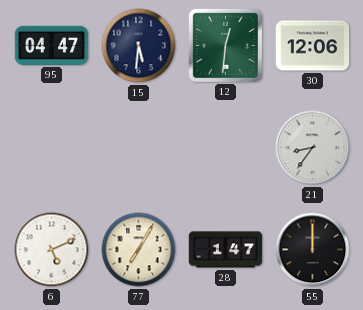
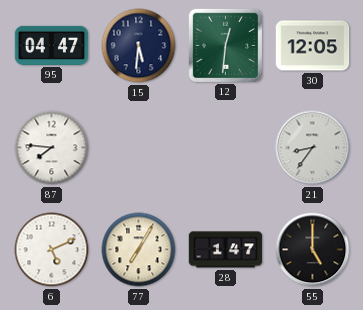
30: 12:06 -> 12:05
87: none -> 7:46
55: 12:00 -> 5:00
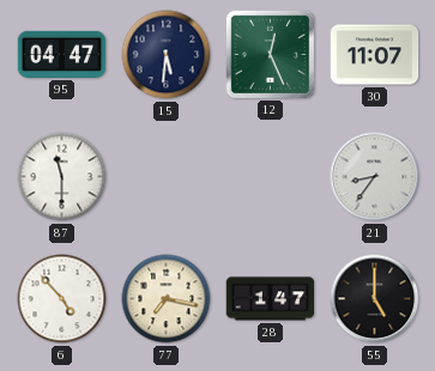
12: 12:31 -> 12:26
30: 12:05 -> 11:07
87: 7:46 -> 11:30
6: 5:11 -> 4:53
77: 7:05 -> 7:17
